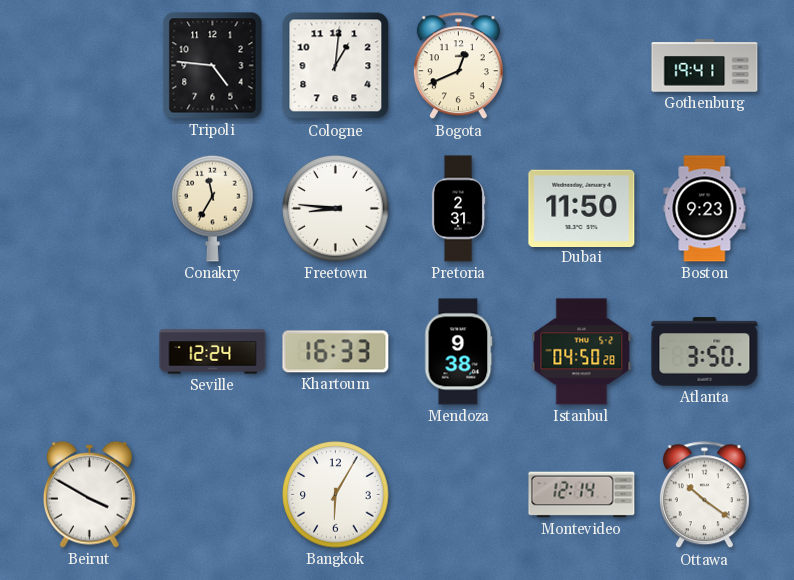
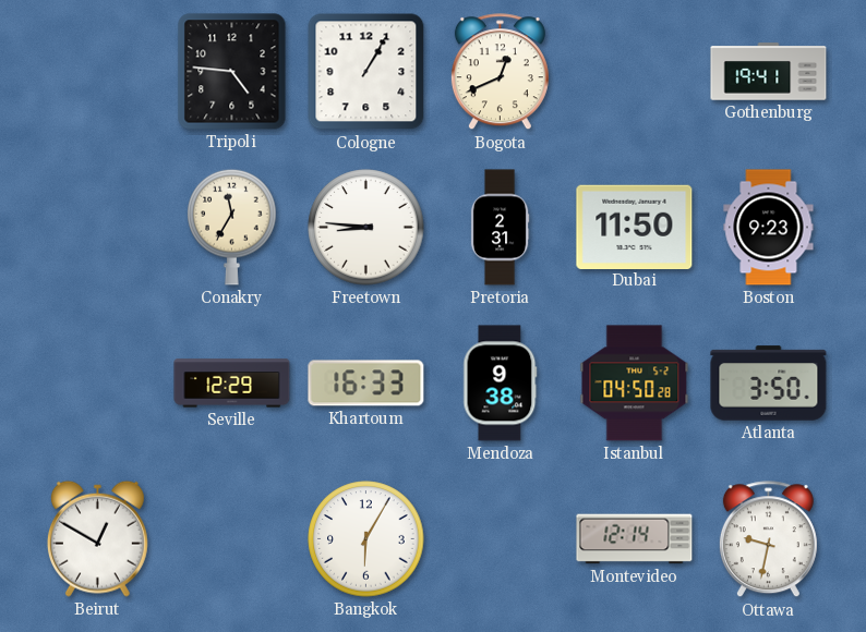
Cologne: 1:01 -> 1:05
Seville: 12:24 -> 12:29
Beirut: 3:50 -> 12:50
Ottawa: 10:21 -> 9:32
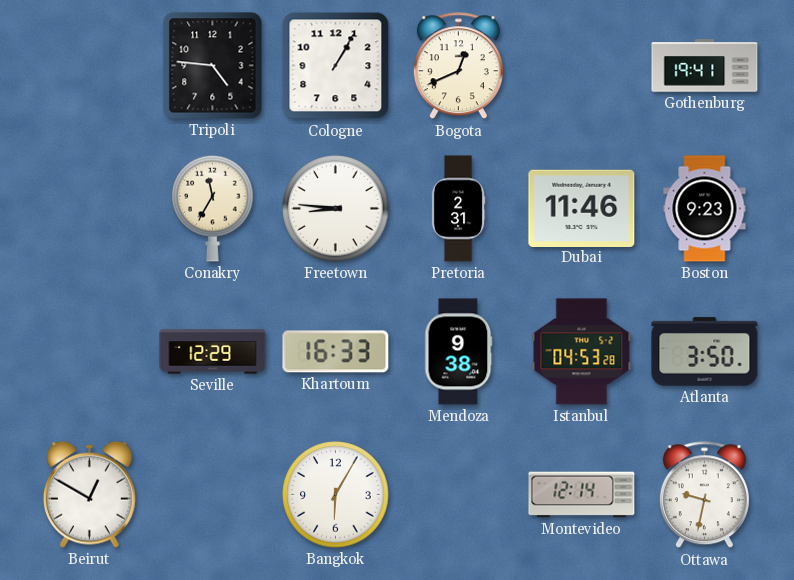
Dubai: 11:50 -> 11:46
Istanbul: 04:50 -> 04:53
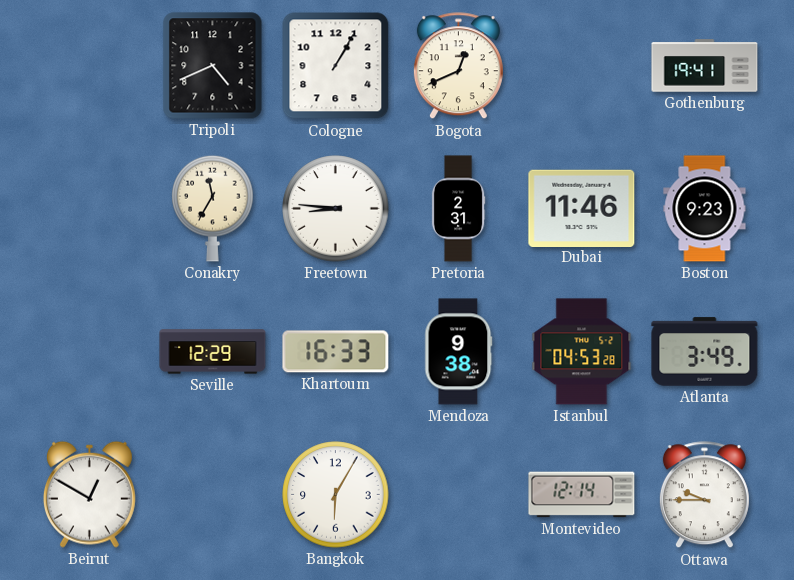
Tripoli: 4:46 -> 4:41
Atlanta: 3:50 -> 3:49
Ottawa: 9:32 -> 9:45
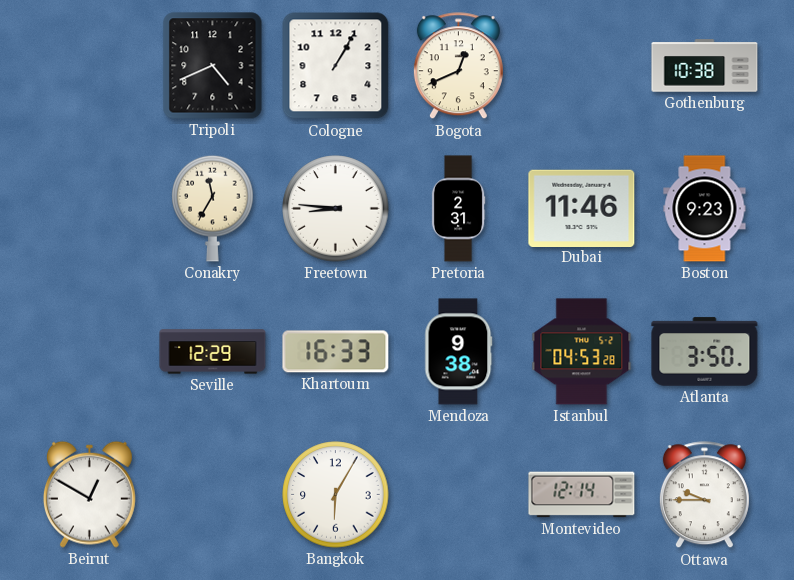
Gothenburg: 19:41 -> 10:38
Atlanta: 3:49 -> 3:50
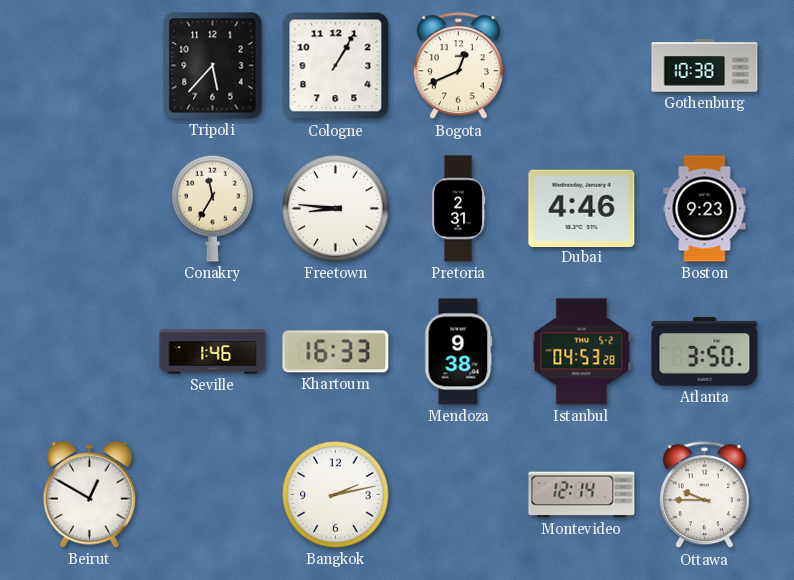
Tripoli: 4:41 -> 5:37
Dubai: 11:46 -> 4:46
Seville: 12:29 -> 1:46
Bangkok: 6:05 -> 2:13
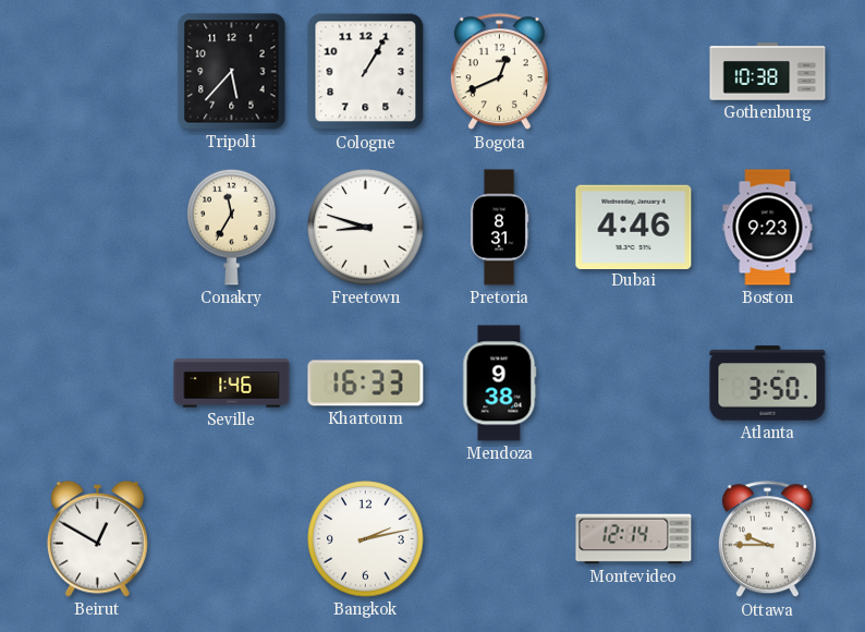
Freetown: 8:46 -> 8:48
Pretoria: 2:31 -> 8:31
Istanbul: 04:53 -> none
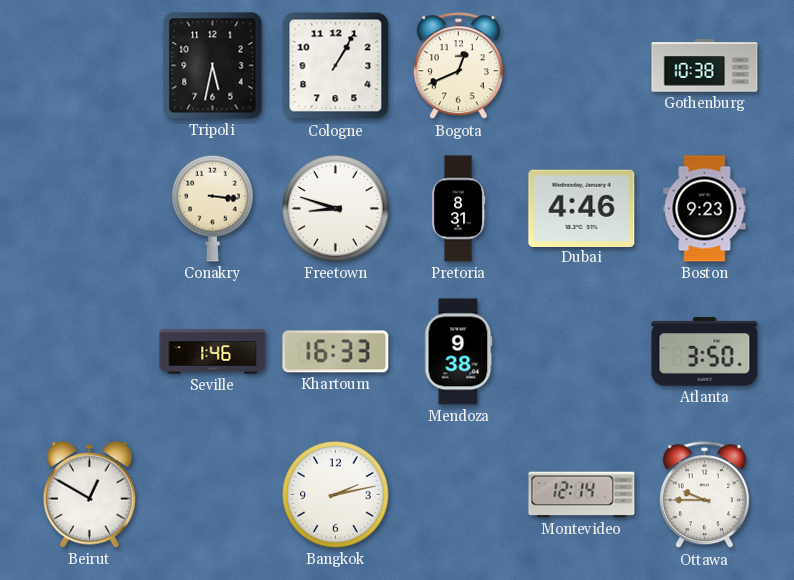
Tripoli: 5:37 -> 5:32
Conakry: 11:35 -> 3:16
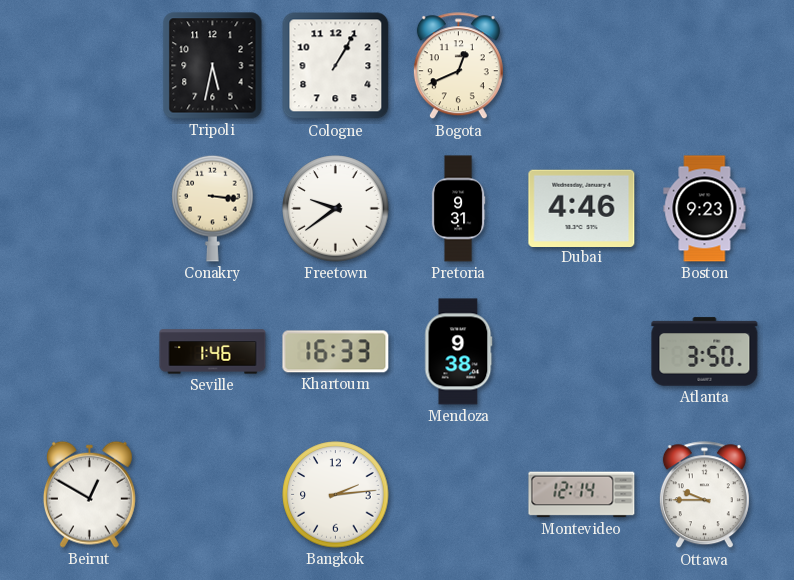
Gothenburg: 10:38 -> none
Freetown: 8:48 -> 9:39
Pretoria: 8:31 -> 9:31
Bangkok: 2:13 -> 2:14
